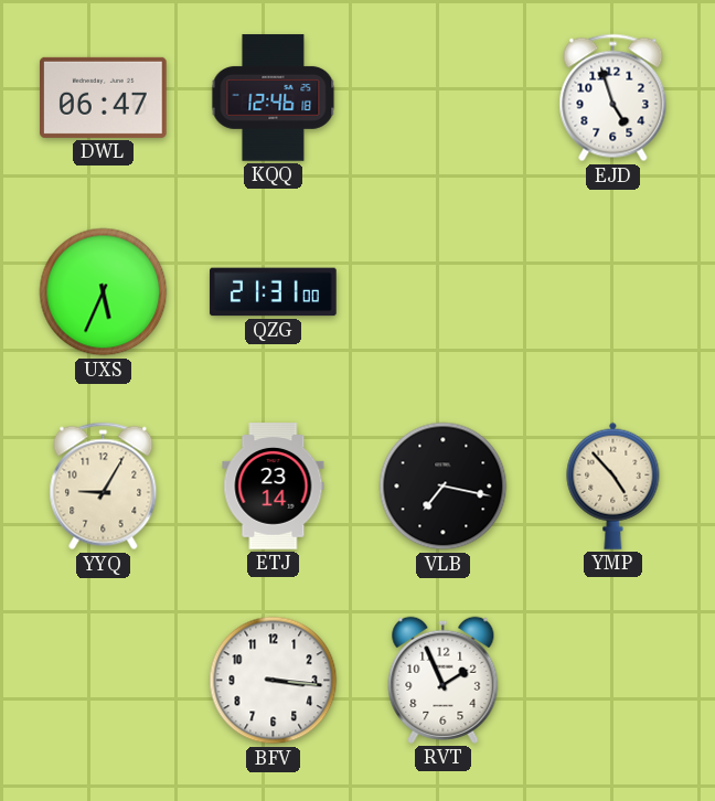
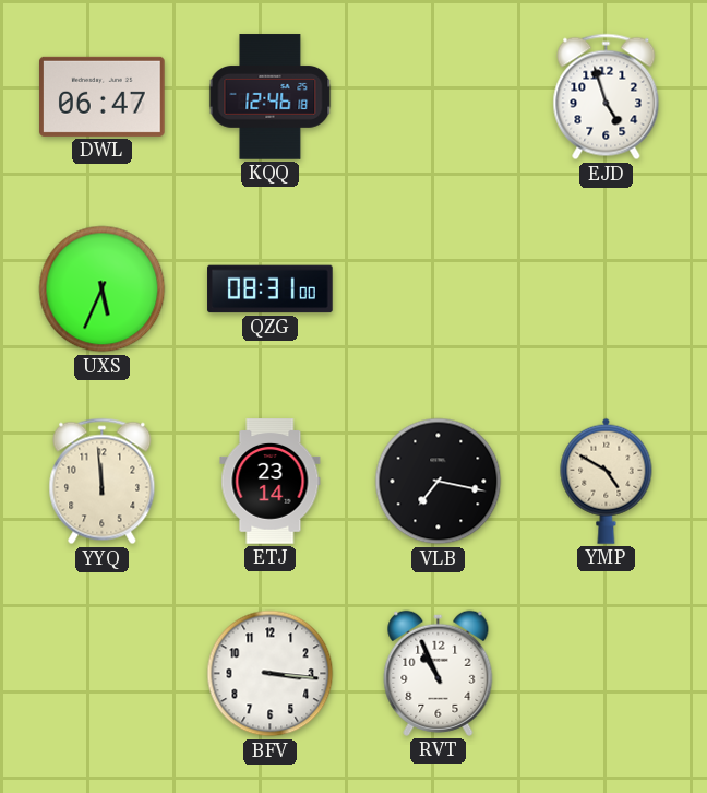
QZG: 21:31 -> 08:31
YYQ: 9:05 -> 11:59
YMP: 4:53 -> 4:50
RVT: 1:56 -> 10:56
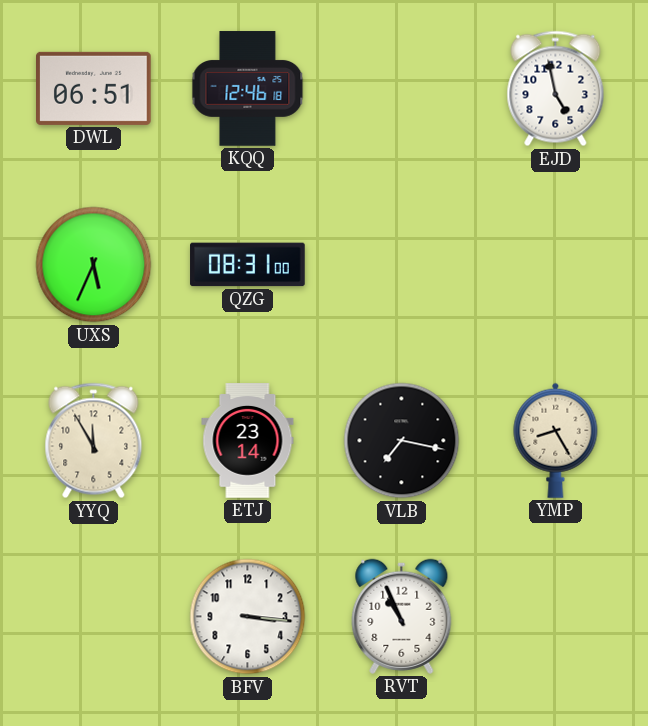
DWL: 06:47 -> 06:51
EJD: 4:57 -> 4:58
YYQ: 11:59 -> 11:55
YMP: 4:50 -> 8:25
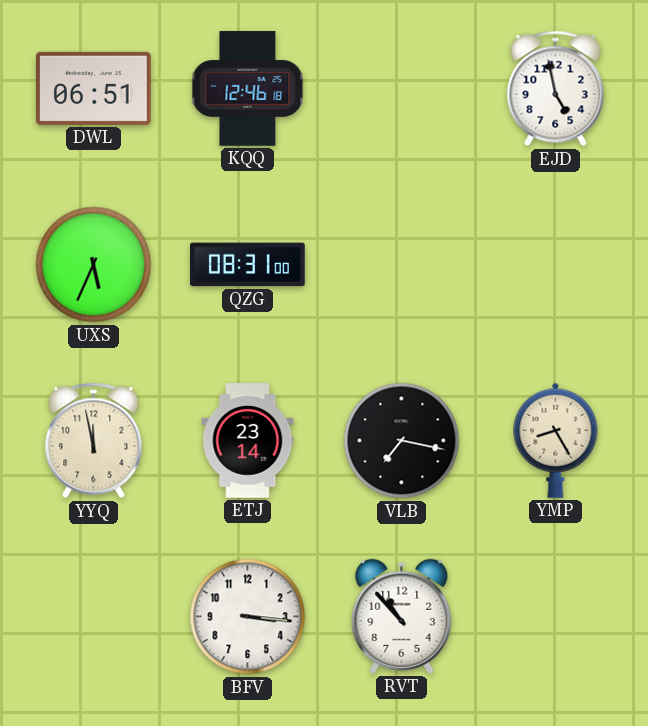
YYQ: 11:55 -> 11:58
RVT: 10:56 -> 10:53
